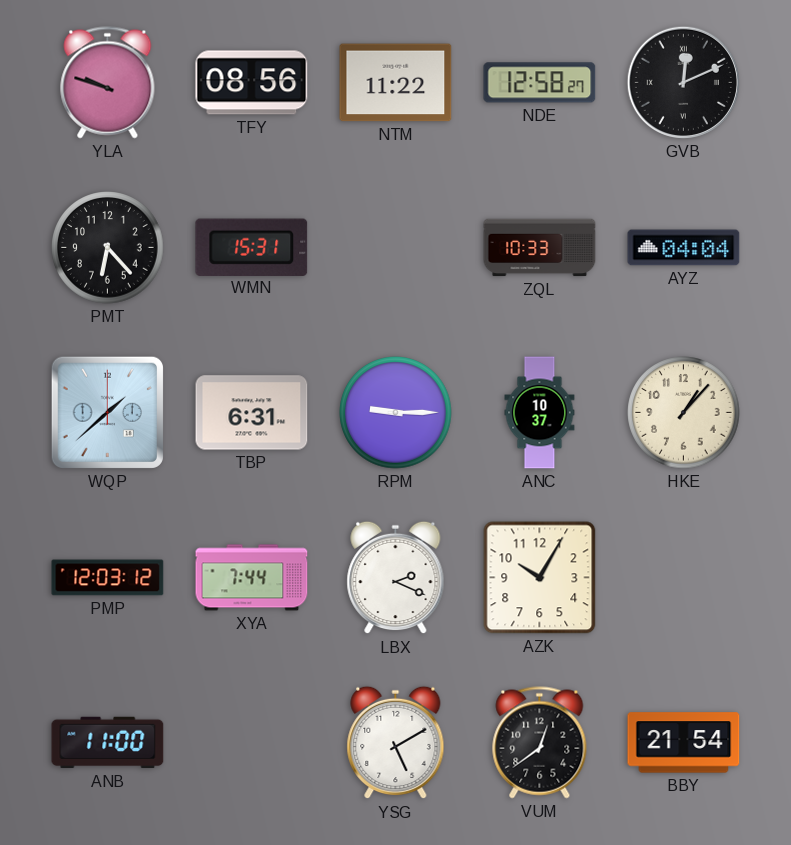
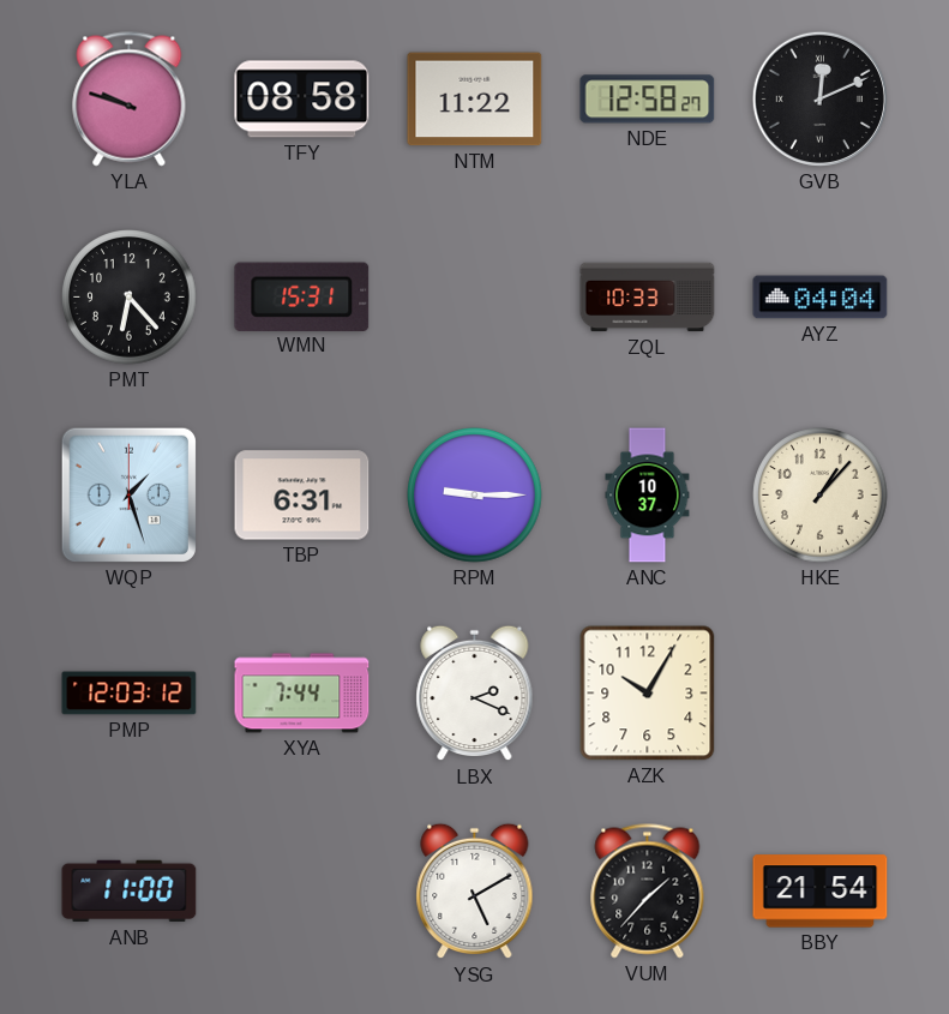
TFY: 08:56 -> 08:58
WQP: 1:38 -> 1:27
VUM: 12:39 -> 1:37
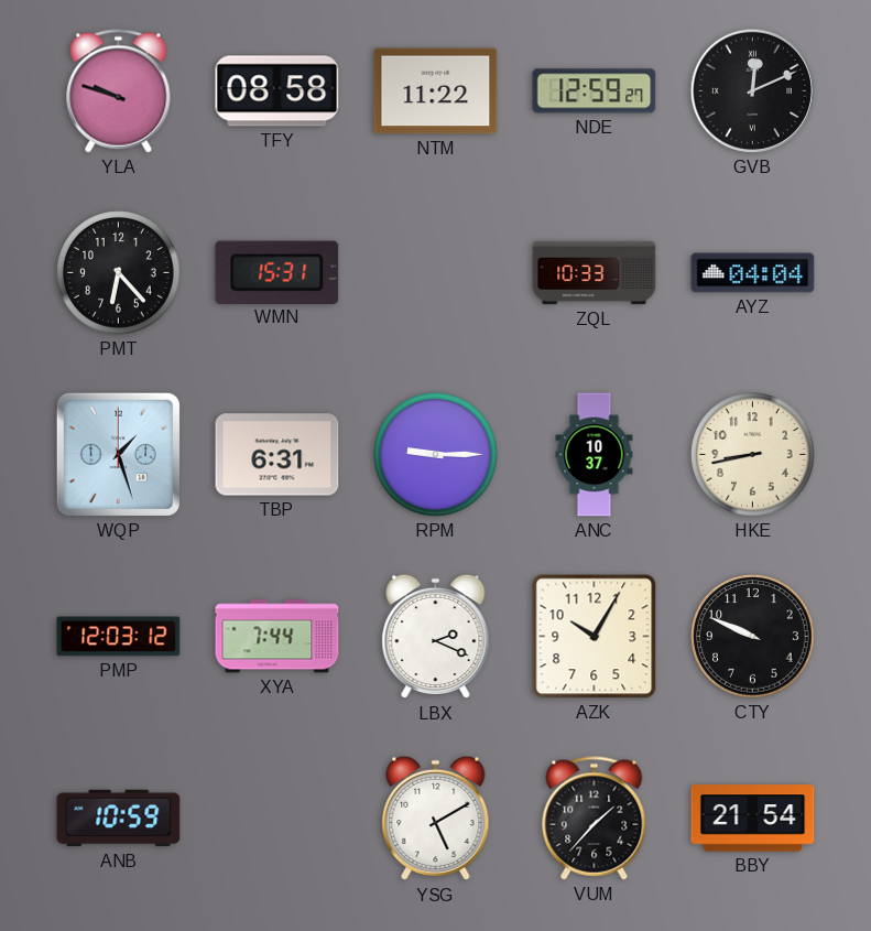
NDE: 12:58 -> 12:59
HKE: 1:07 -> 8:43
CTY: none -> 9:49
ANB: 11:00 -> 10:59
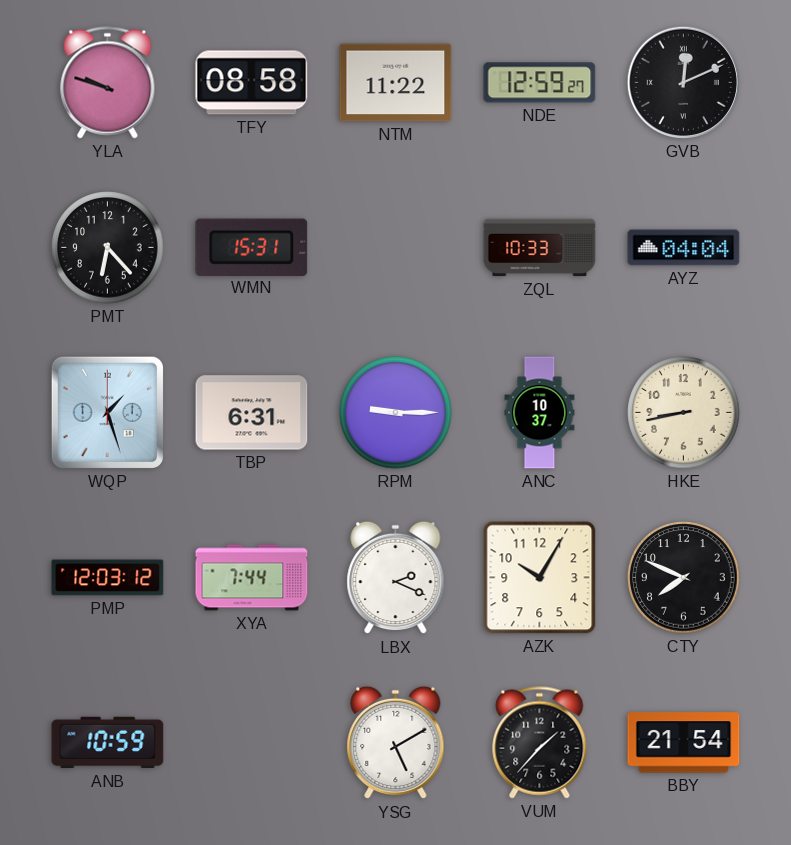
CTY: 9:49 -> 7:49
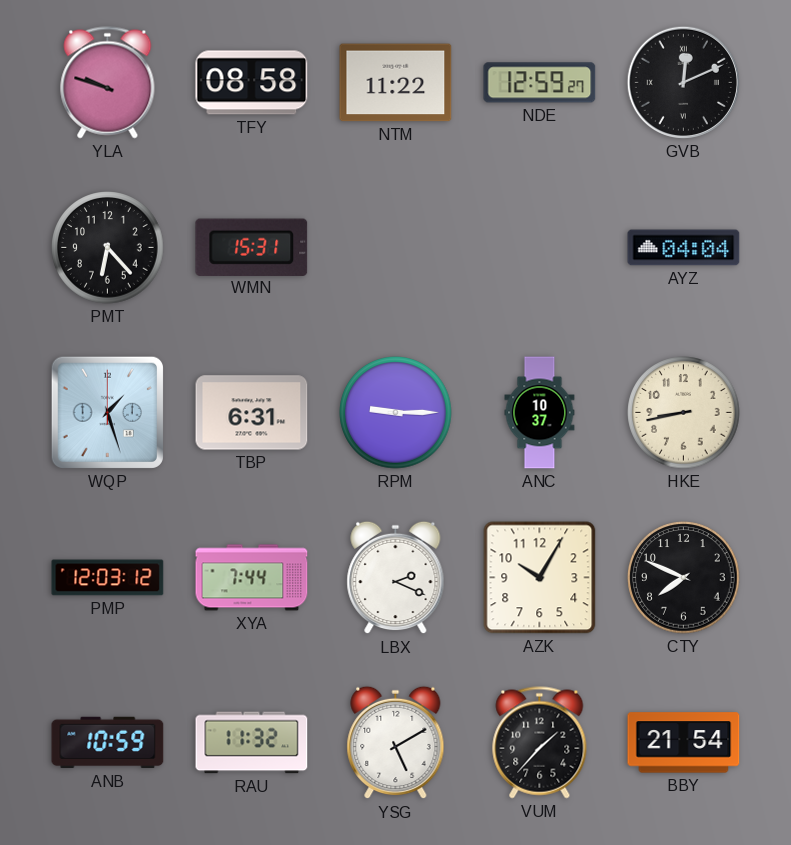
ZQL: 10:33 -> none
RAU: none -> 11:32
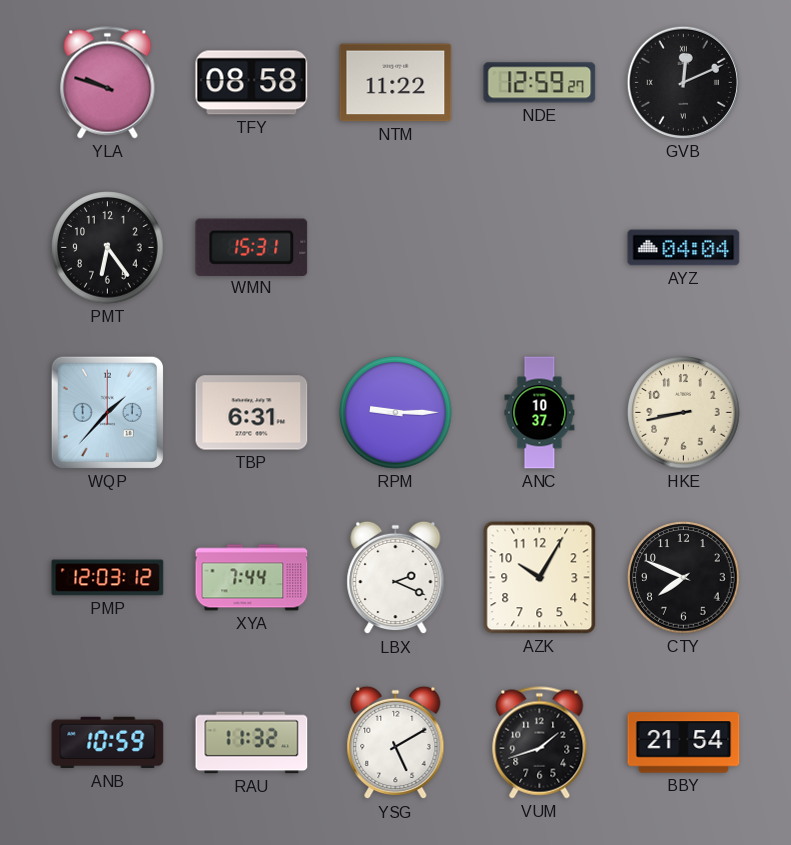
PMT: 6:23 -> 6:24
WQP: 1:27 -> 1:37
VUM: 1:37 -> 1:42
